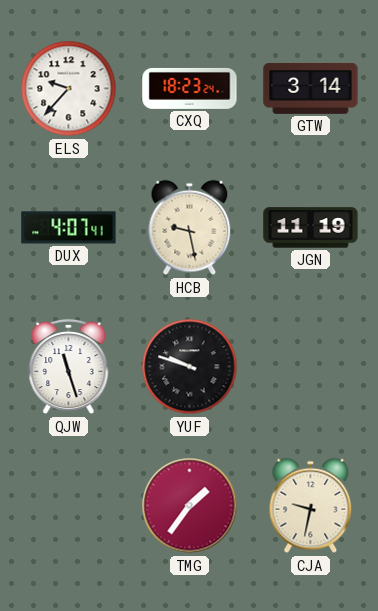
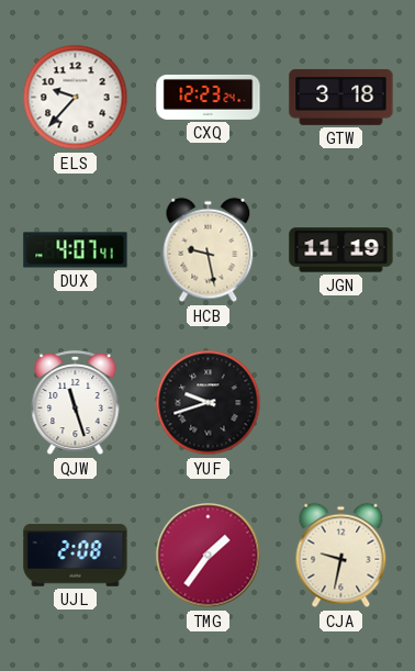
CXQ: 18:23 -> 12:23
GTW: 3:14 -> 3:18
YUF: 9:48 -> 9:42
UJL: none -> 2:08
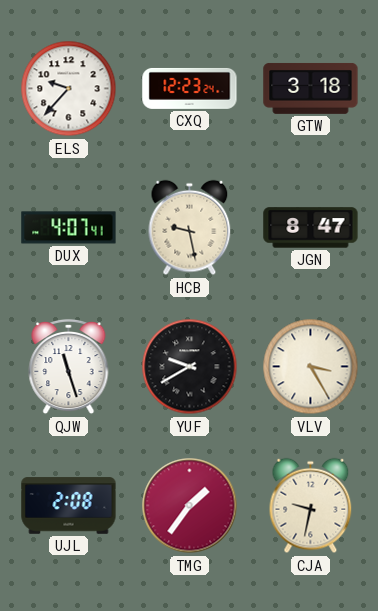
JGN: 11:19 -> 8:47
YUF: 9:42 -> 9:40
VLV: none -> 3:25
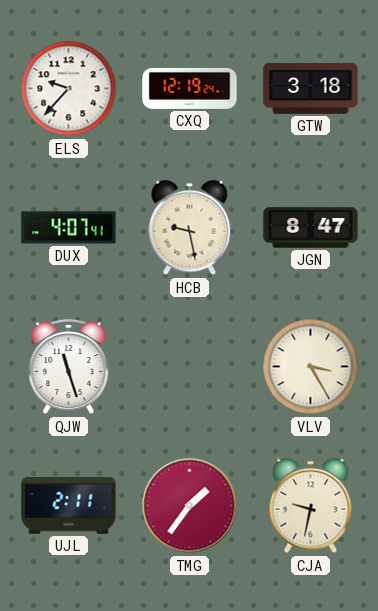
CXQ: 12:23 -> 12:19
YUF: 9:40 -> none
UJL: 2:08 -> 2:11
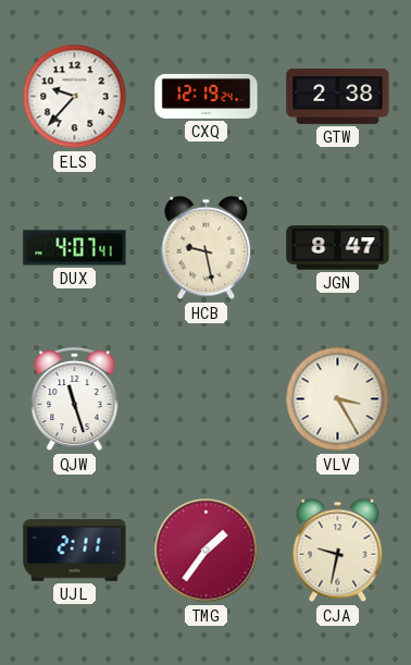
GTW: 3:18 -> 2:38
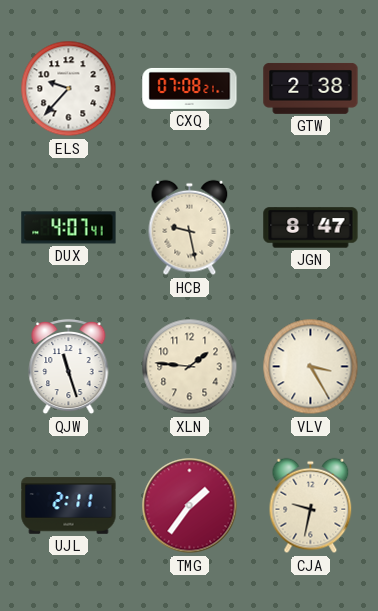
CXQ: 12:19 -> 07:08
XLN: none -> 1:46
